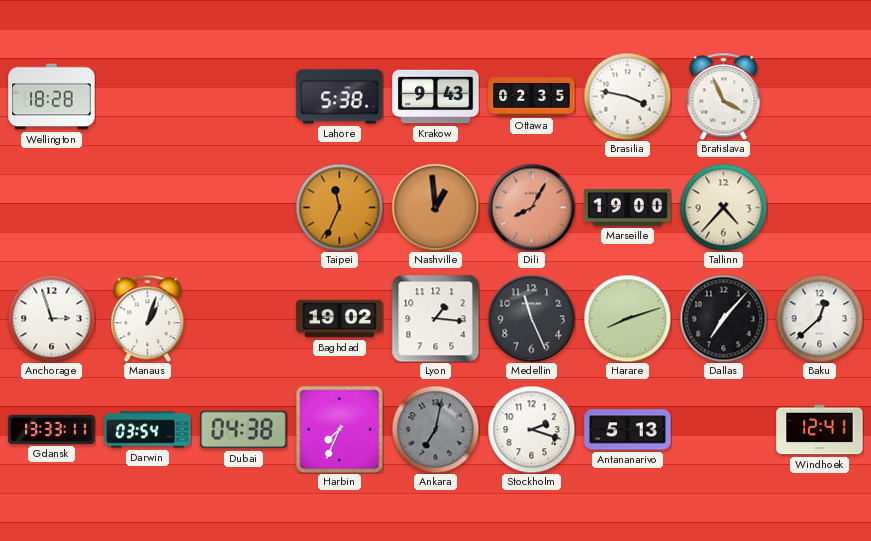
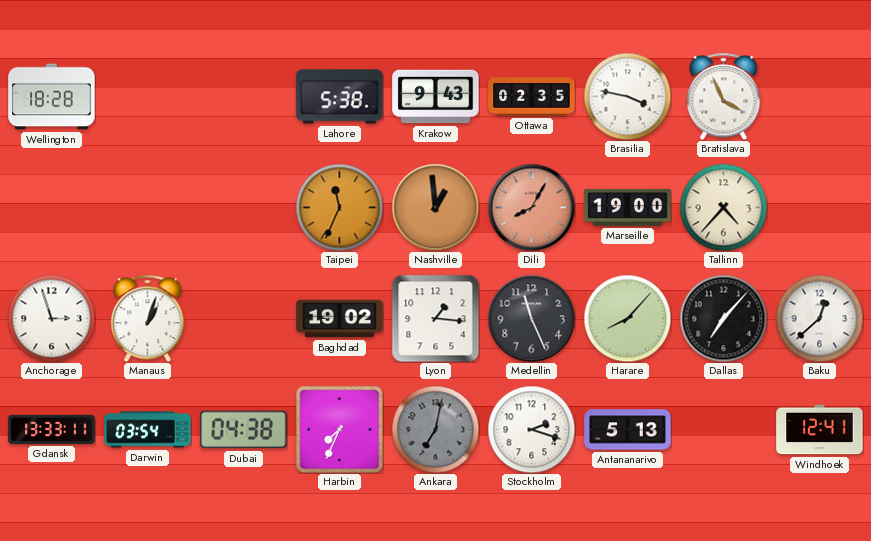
Harare: 8:12 -> 8:07
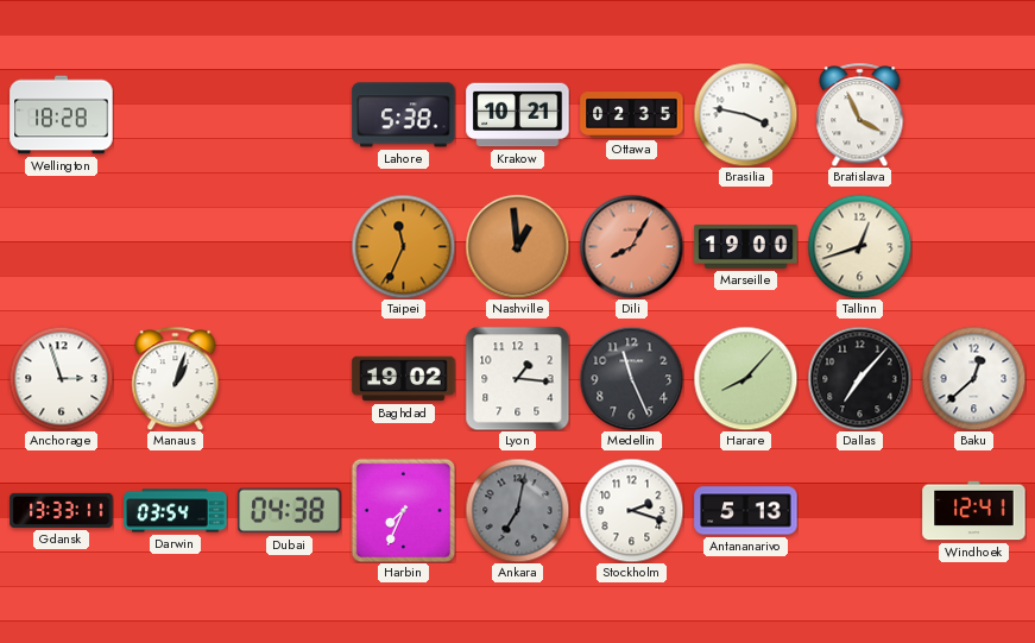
Krakow: 9:43 -> 10:21
Tallinn: 4:37 -> 12:42
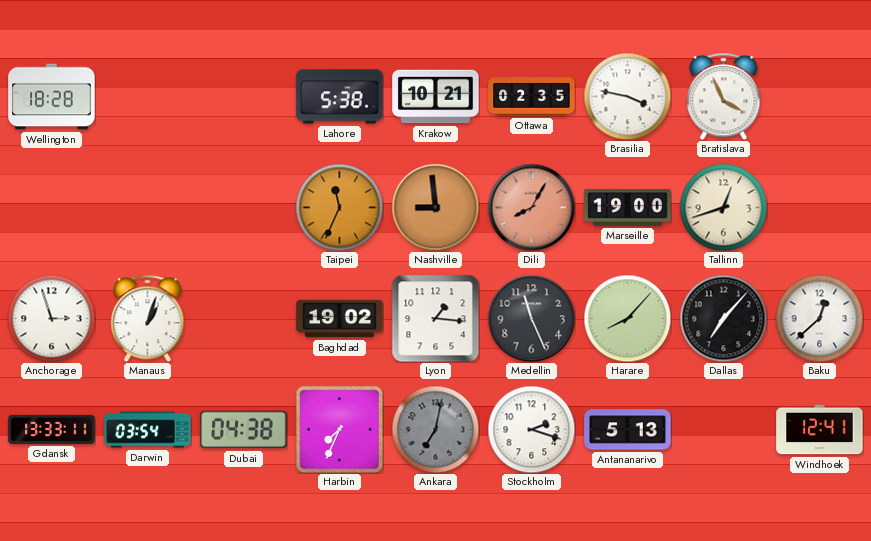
Nashville: 12:59 -> 8:59
